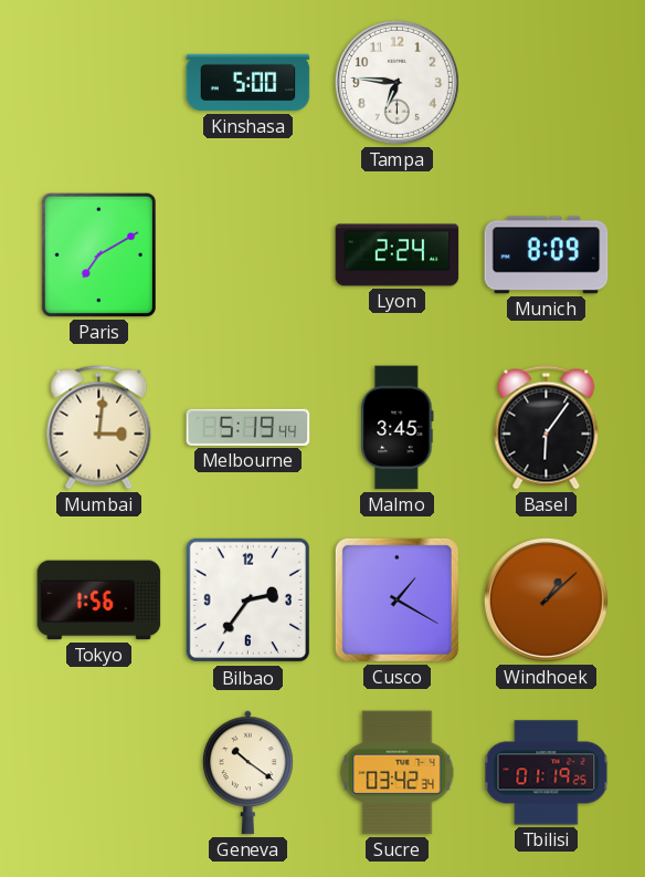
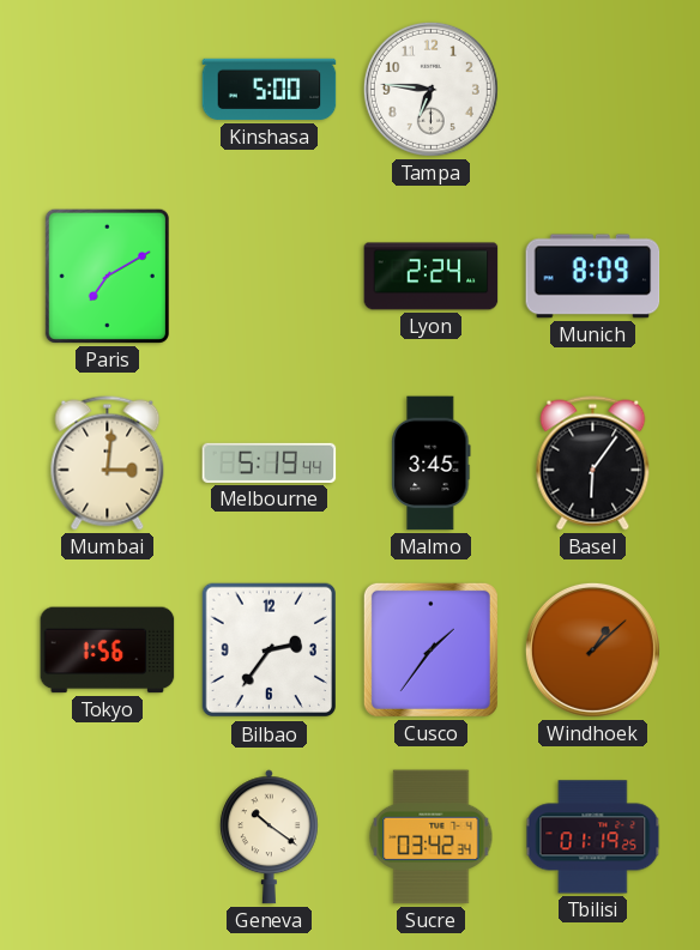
Cusco: 1:20 -> 1:36
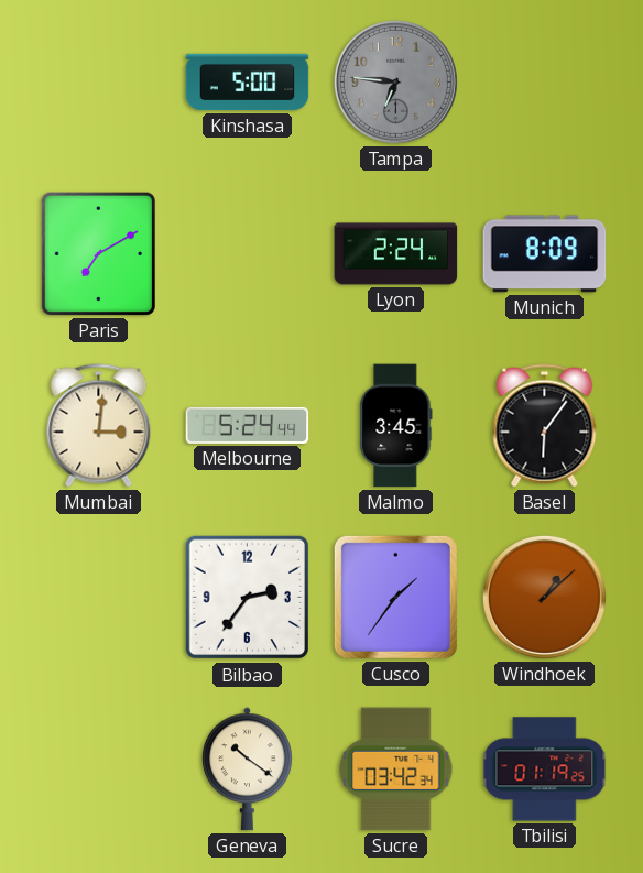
Tampa dial: white -> grey
Melbourne: 5:19 -> 5:24
Tokyo: 1:56 -> none
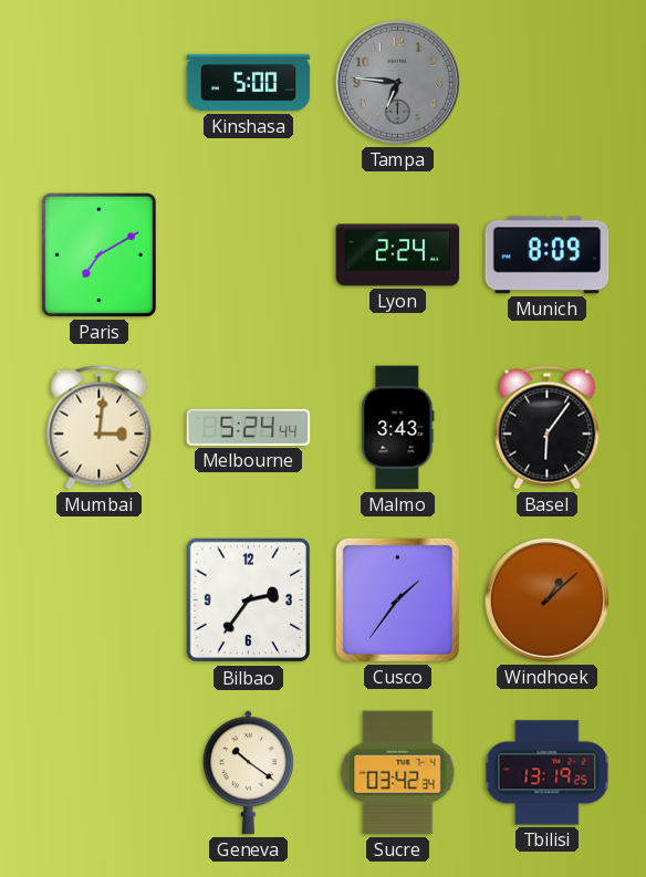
Malmo: 3:45 -> 3:43
Tbilisi: 01:19 -> 13:19
